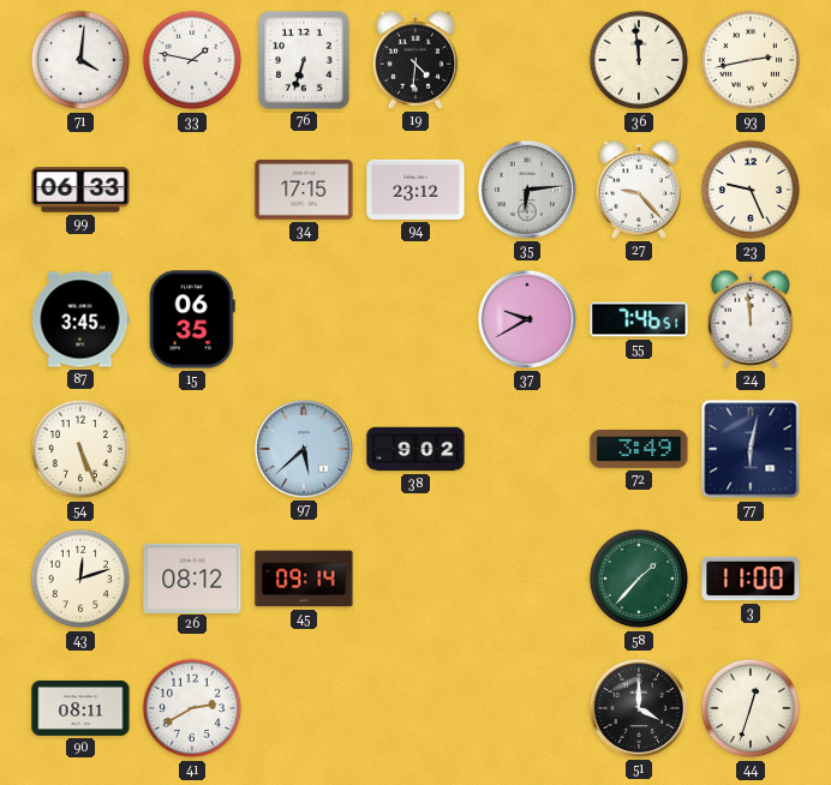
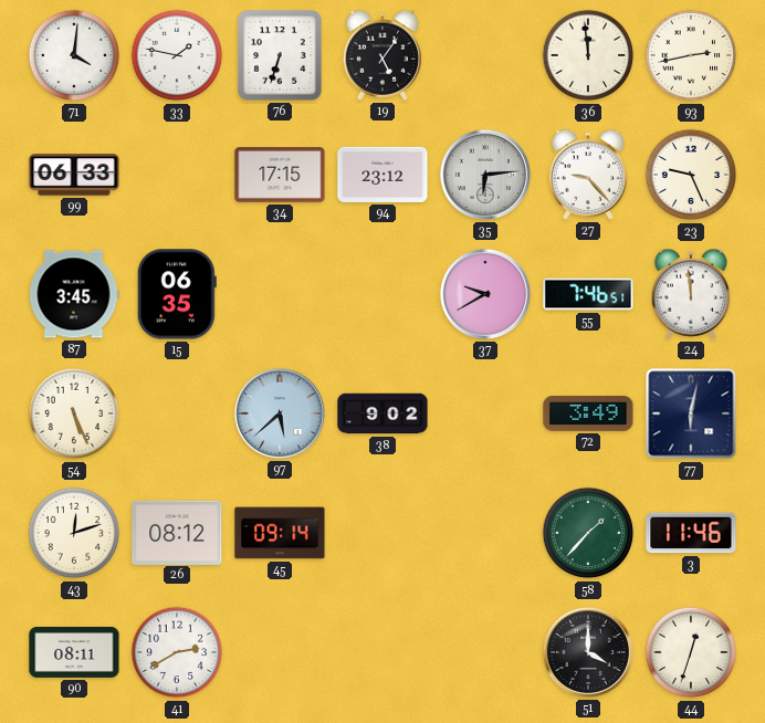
19: 4:31 -> 5:06
3: 11:00 -> 11:46
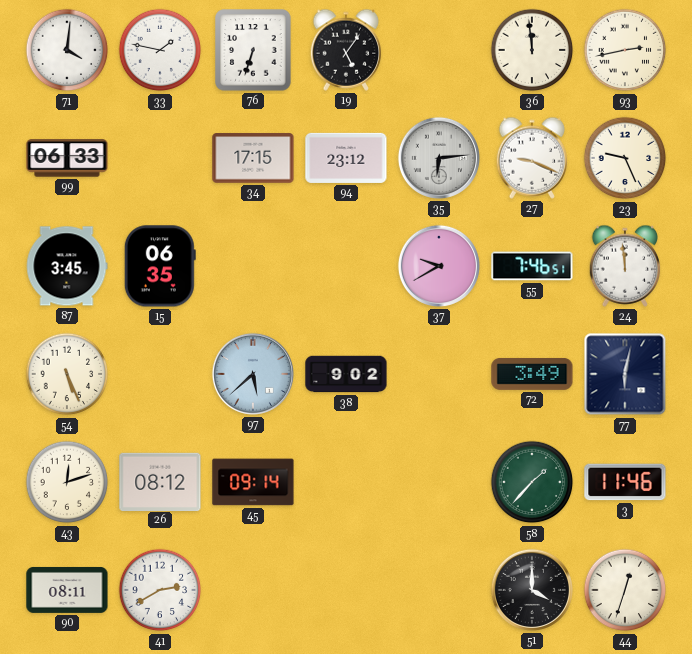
27: 9:23 -> 9:19
